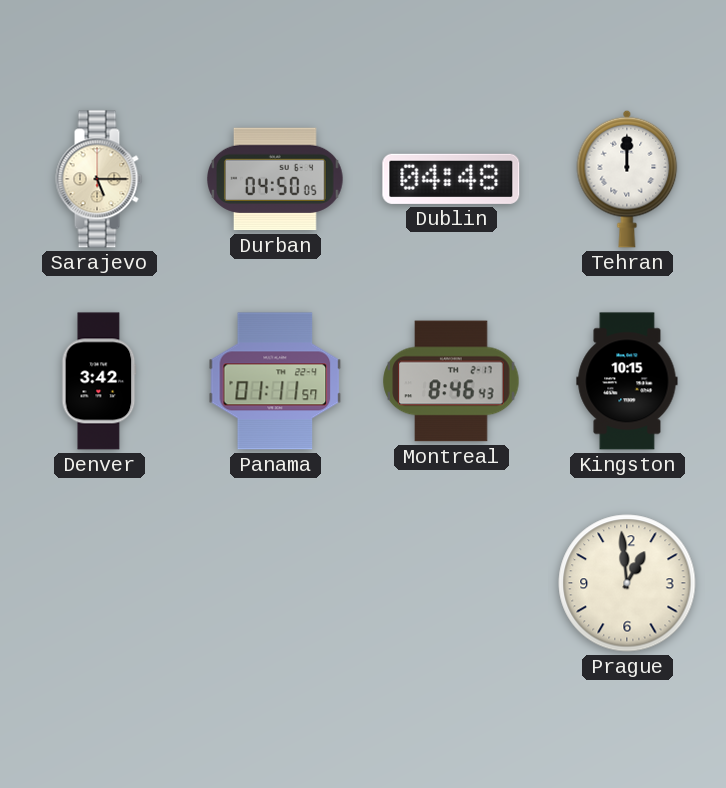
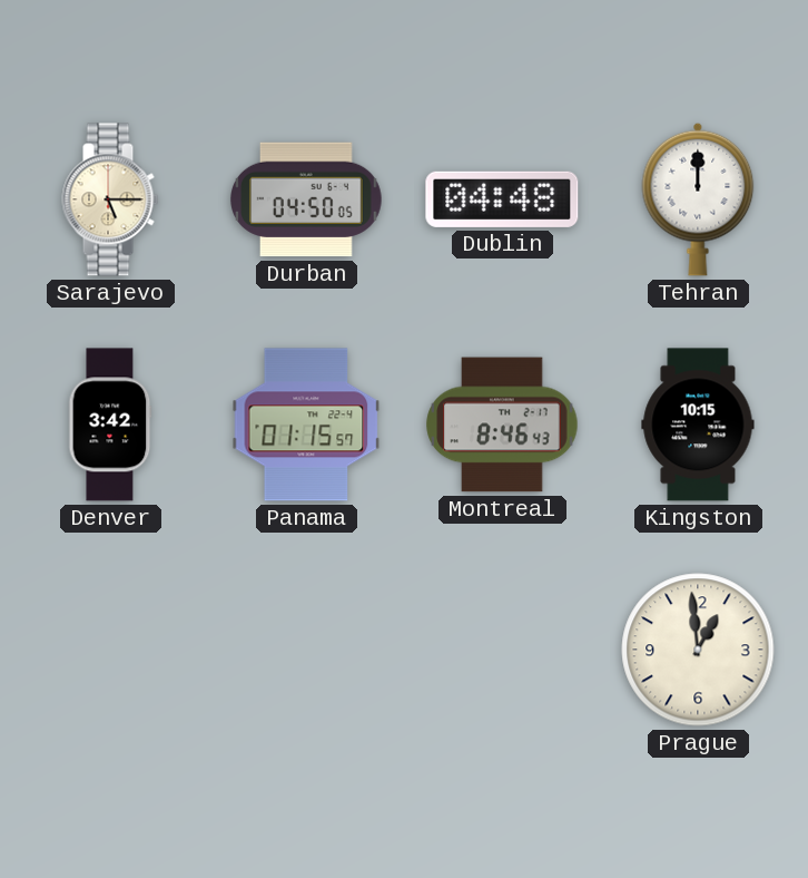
Panama: 01:11 -> 01:15
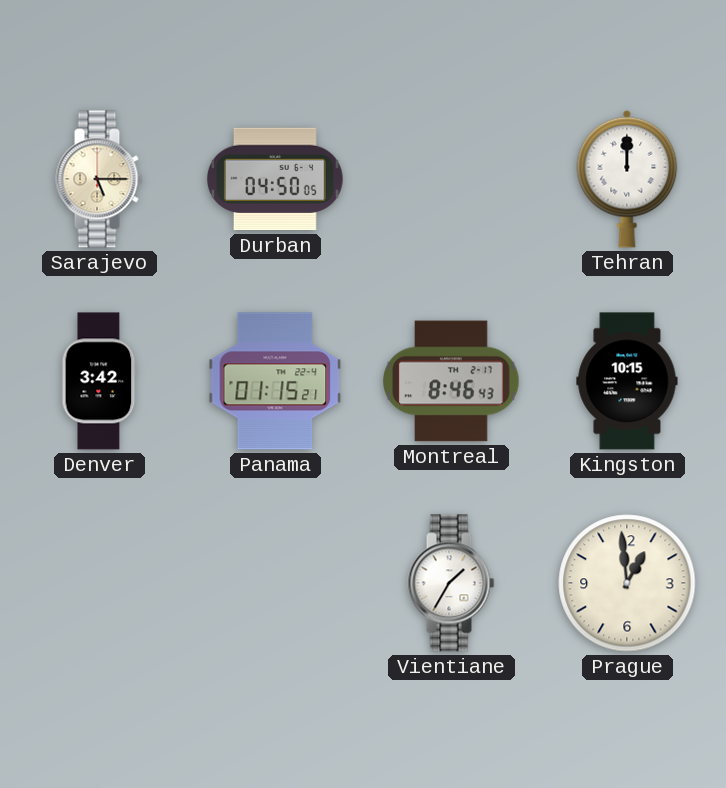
Dublin: 04:48 -> none
Panama: 01:15:57 -> 01:15:21
Vientiane: none -> 1:35
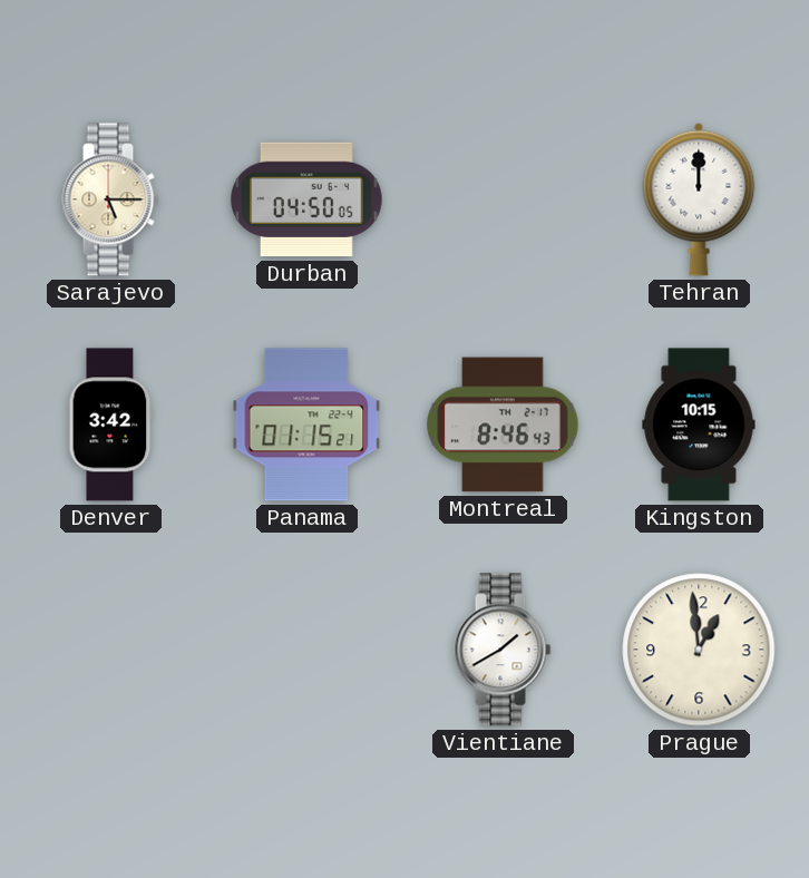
Vientiane: 1:35 -> 1:40
